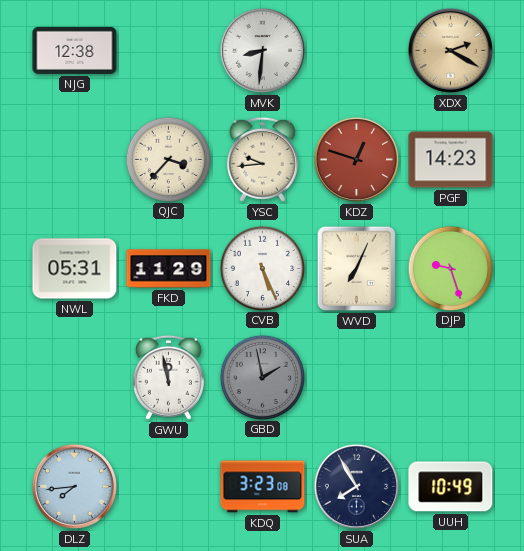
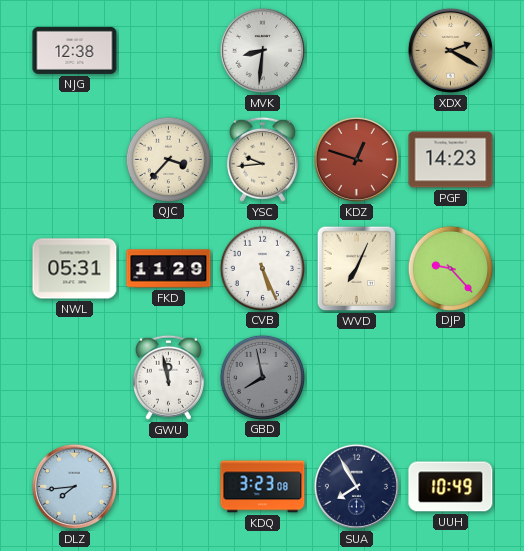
DJP: 9:27 -> 9:23
GBD: 1:58 -> 7:58
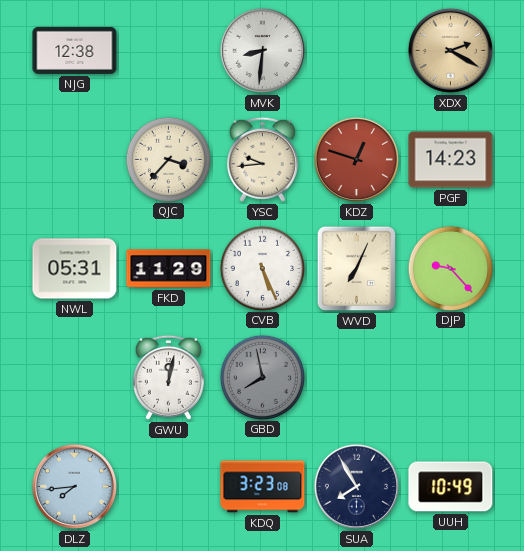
GWU: 11:58 -> 12:02
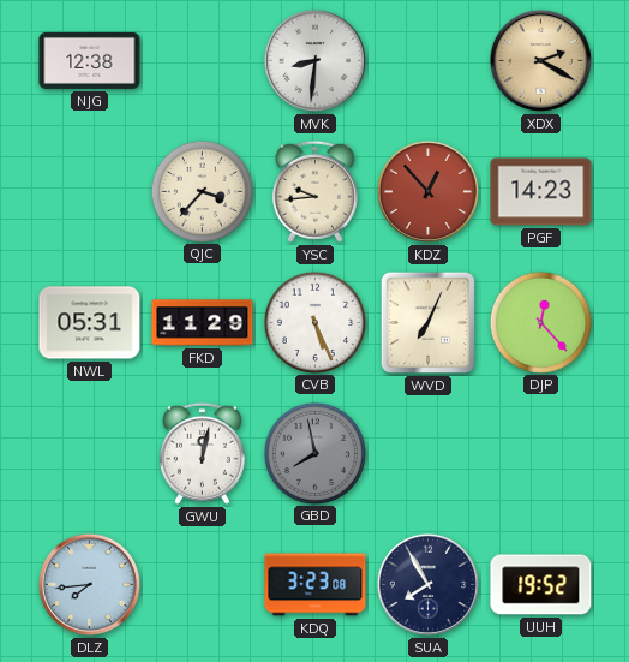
KDZ: 12:48 -> 12:53
DJP: 9:23 -> 12:23
UUH: 10:49 -> 19:52
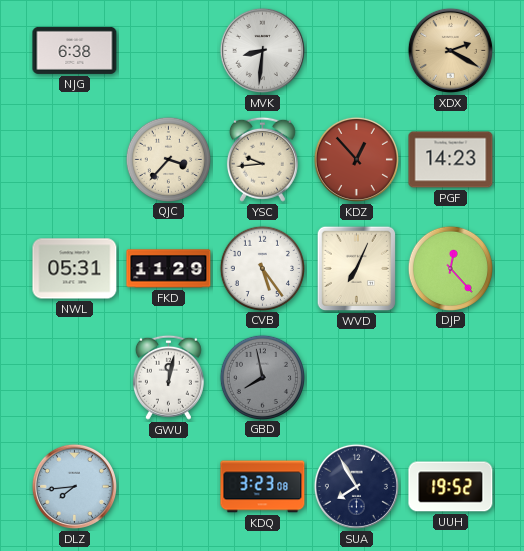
NJG: 12:38 -> 6:38
CVB: 5:26 -> 5:24
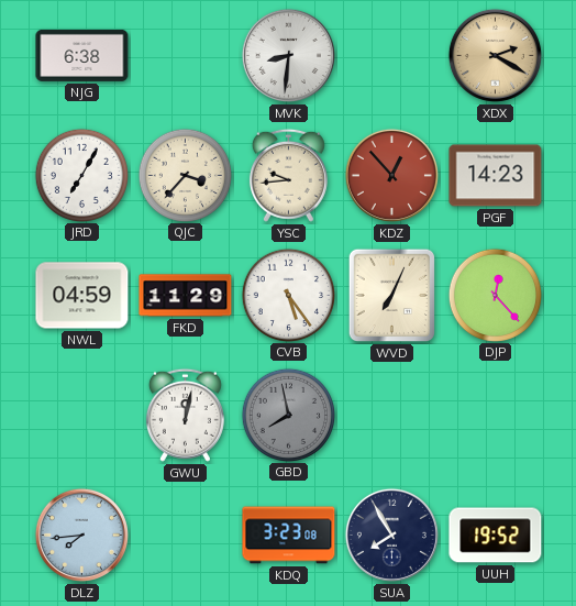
JRD: none -> 7:05
NWL: 05:31 -> 04:59
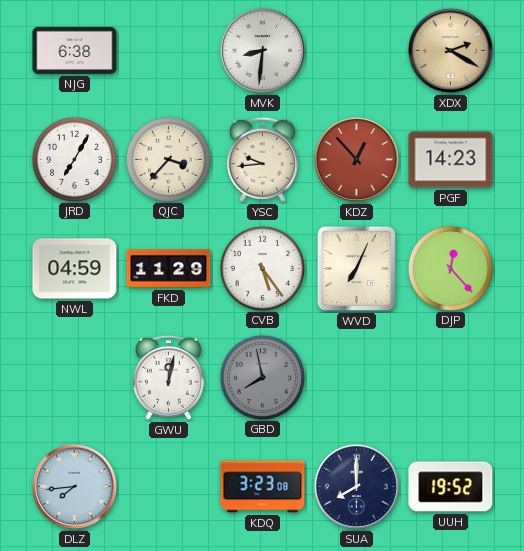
SUA: 7:55 -> 8:00
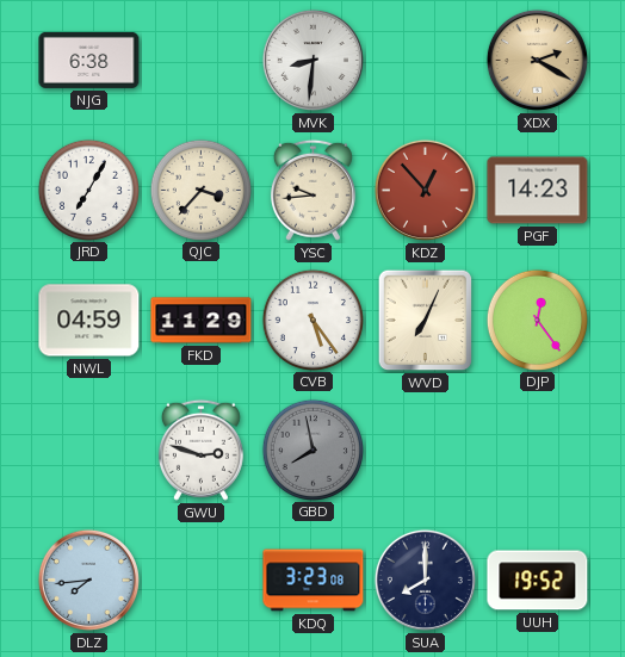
DJP: 12:23 -> 12:24
GWU: 12:02 -> 2:48
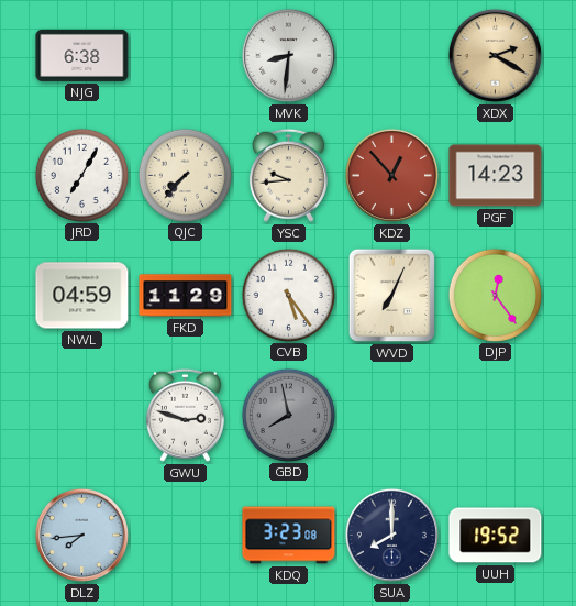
QJC: 3:37 -> 7:37
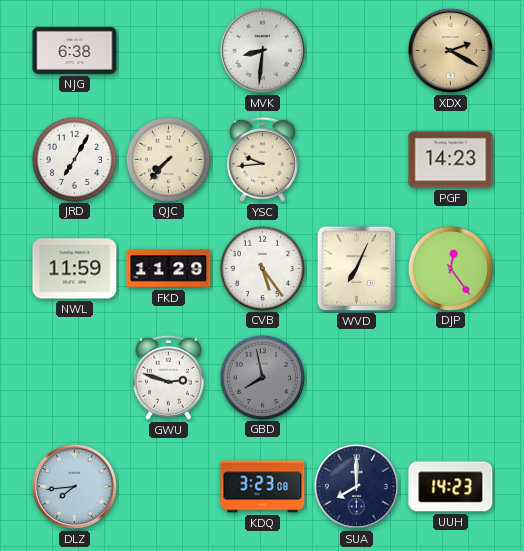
KDZ: 12:53 -> none
NWL: 04:59 -> 11:59
UUH: 19:52 -> 14:23
